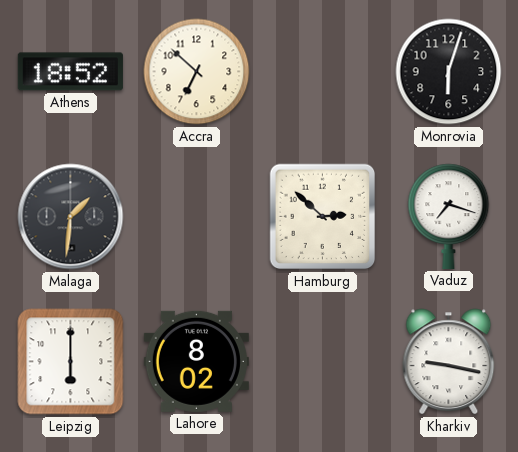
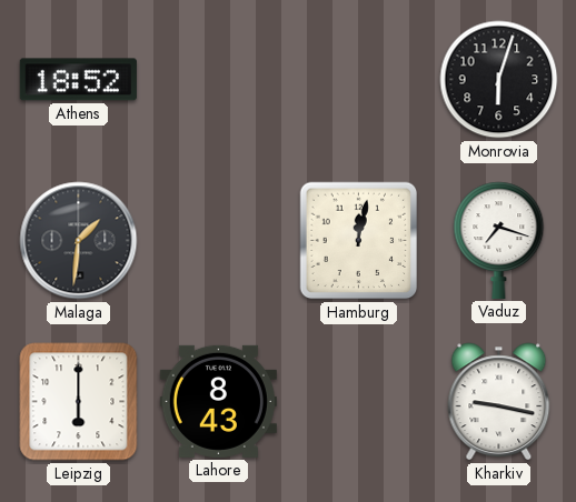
Accra: 6:52 -> none
Hamburg: 2:52 -> 12:02
Lahore: 8:02 -> 8:43
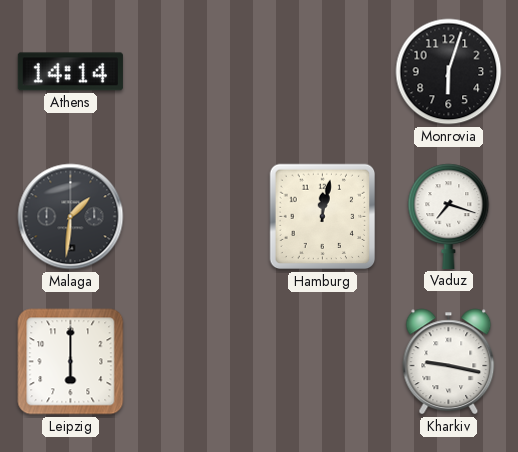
Athens: 18:52 -> 14:14
Lahore: 8:43 -> none
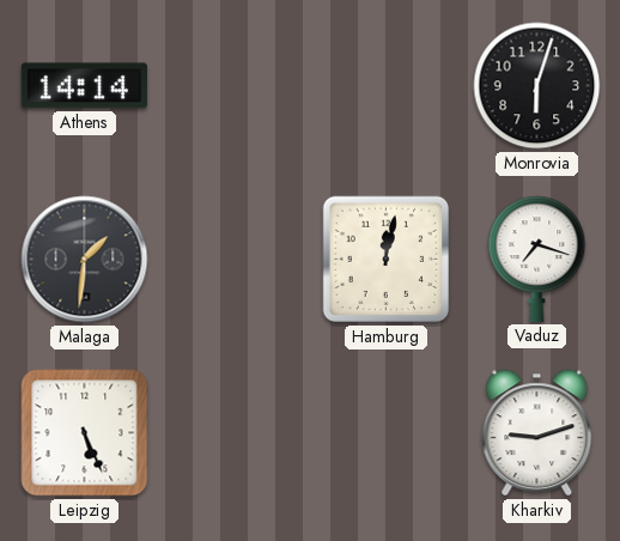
Leipzig: 6:00 -> 5:26
Kharkiv: 9:17 -> 9:12
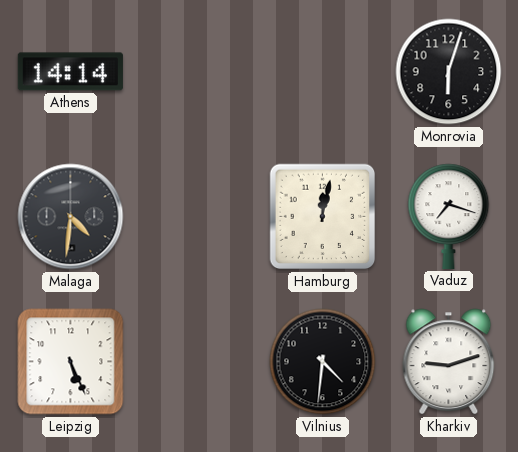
Malaga: 1:31 -> 4:31
Vilnius: none -> 4:31
